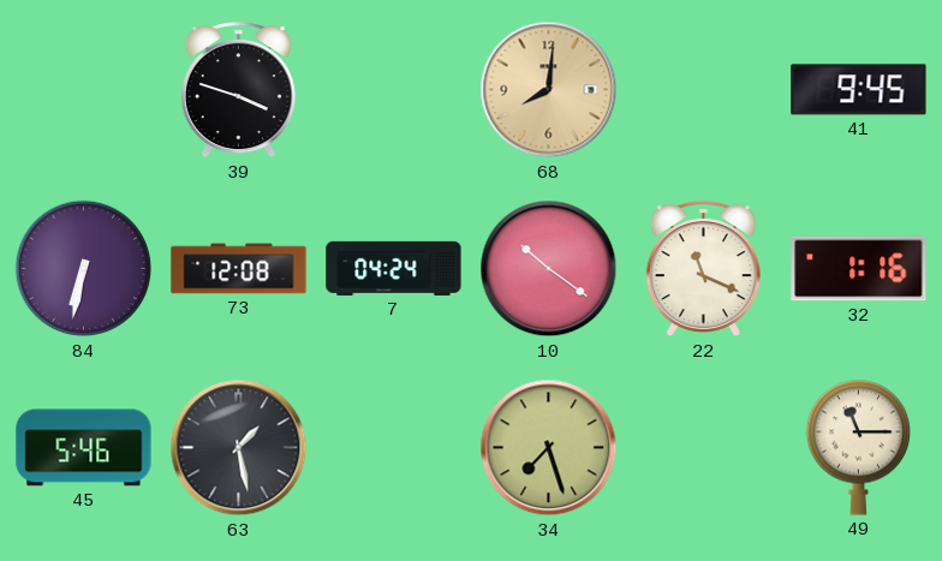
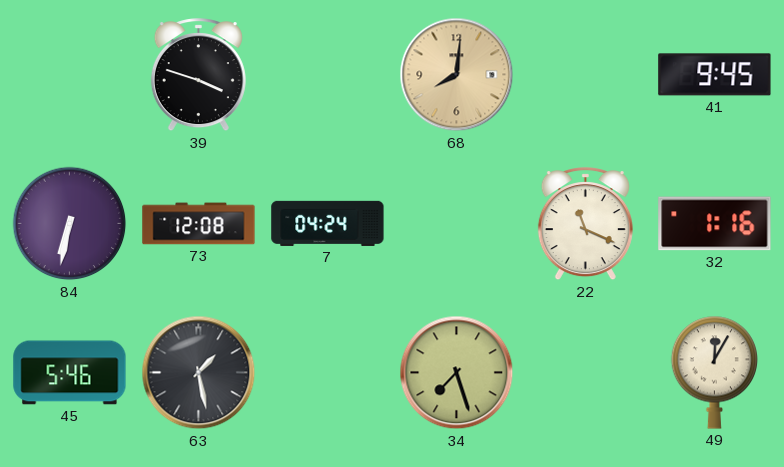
10: 10:21 -> none
49: 11:15 -> 12:05
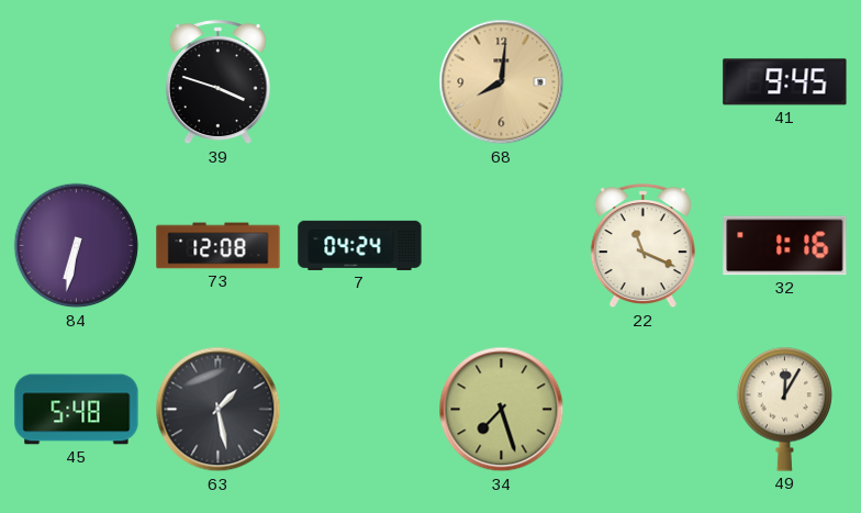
45: 5:46 -> 5:48
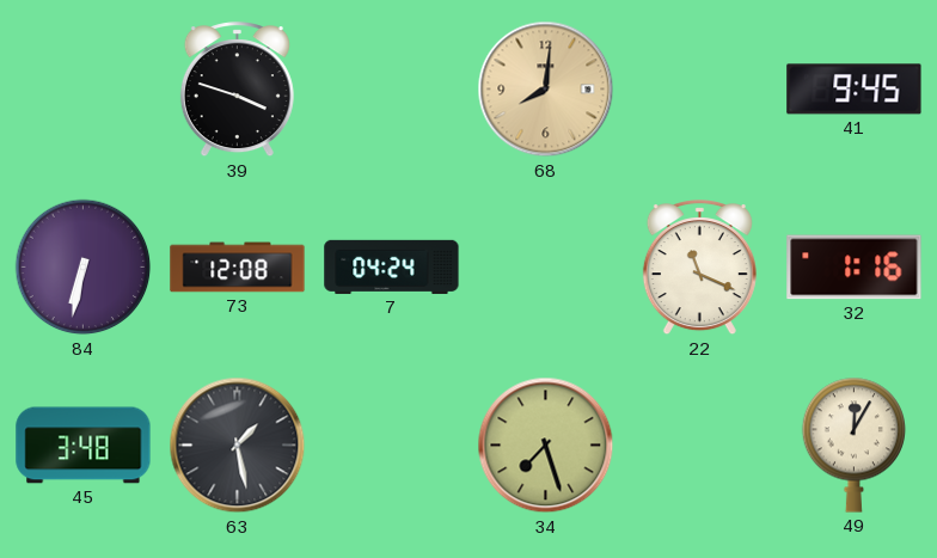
45: 5:48 -> 3:48
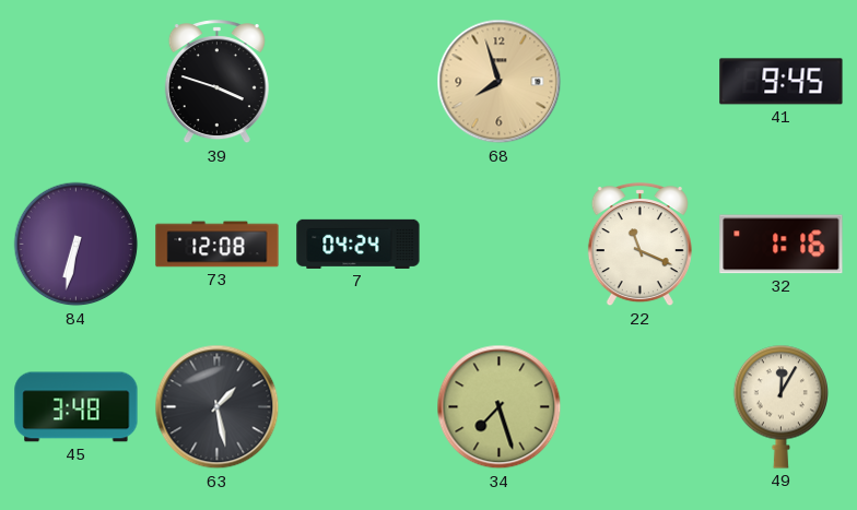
68: 8:01 -> 7:57
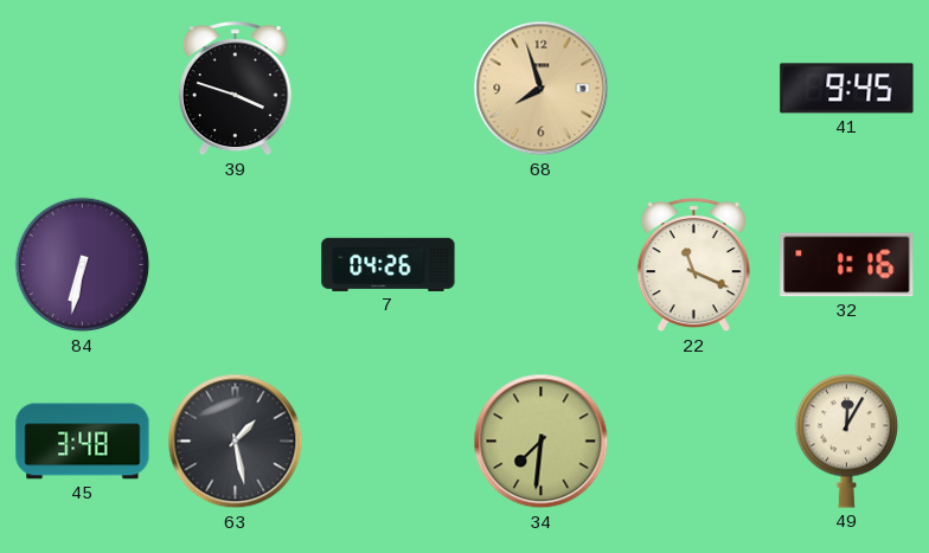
73: 12:08 -> none
7: 04:24 -> 04:26
34: 7:27 -> 7:31
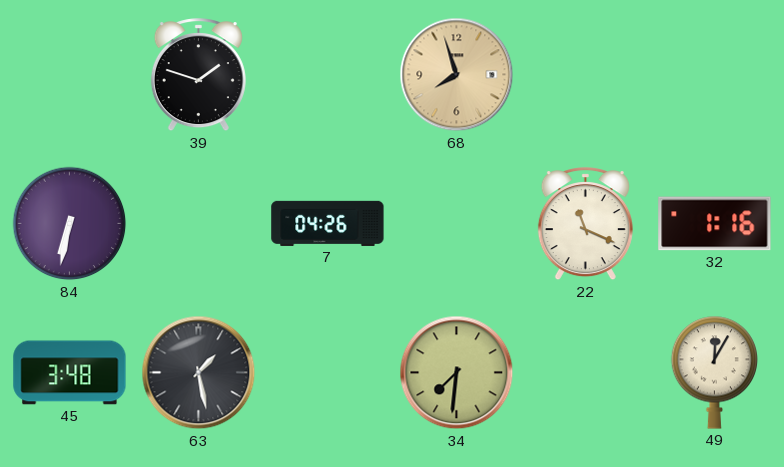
39: 3:48 -> 1:48
41: 9:45 -> none
